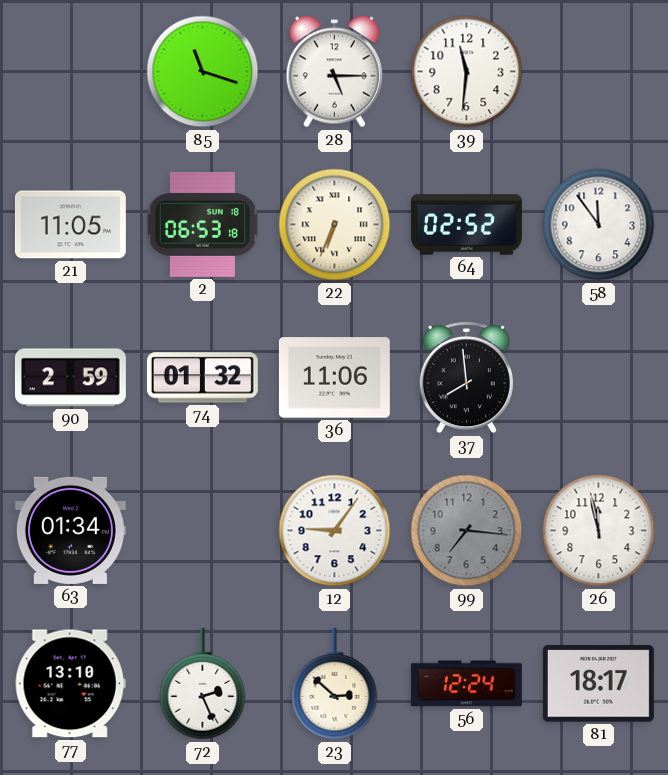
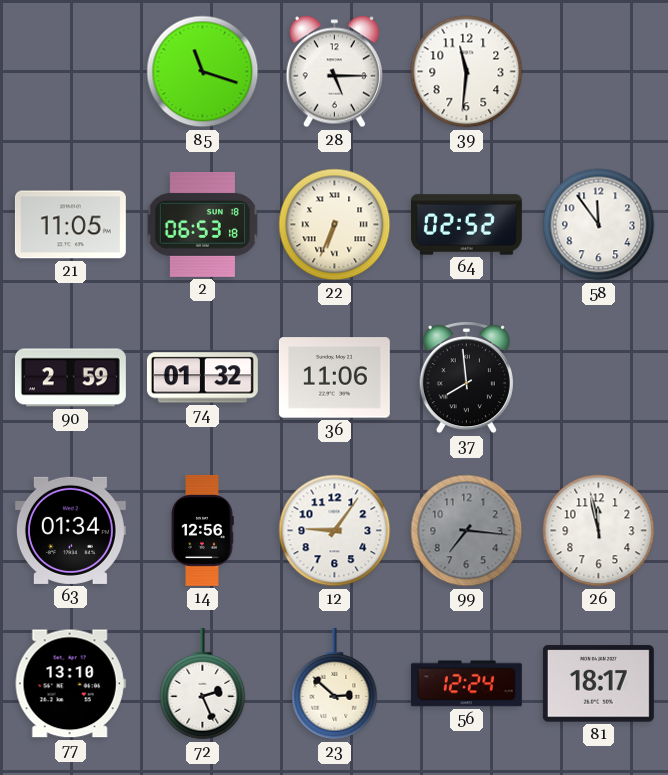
14: none -> 12:56
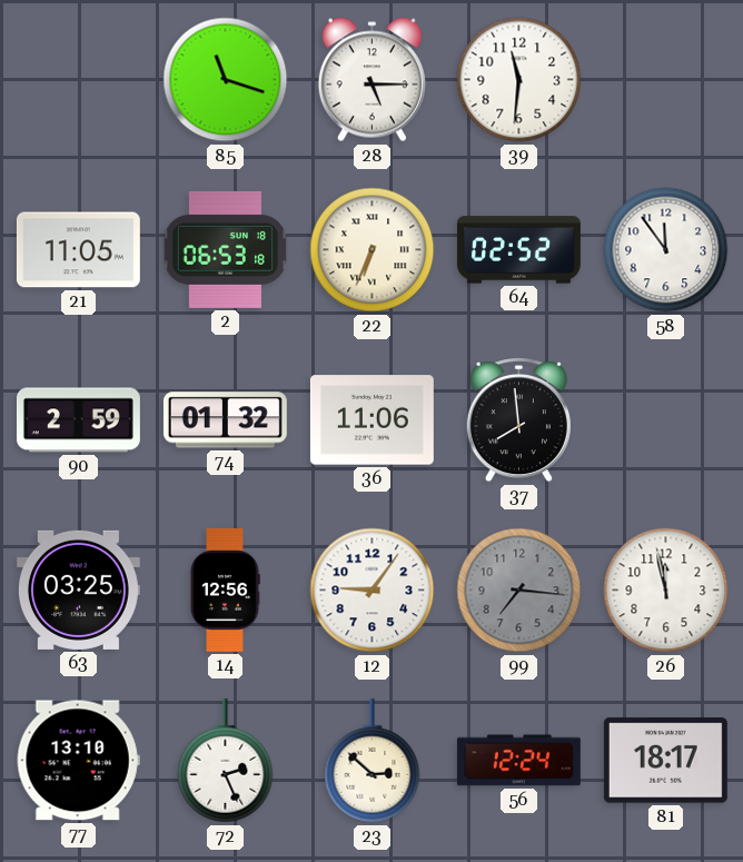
63: 01:34 -> 03:25
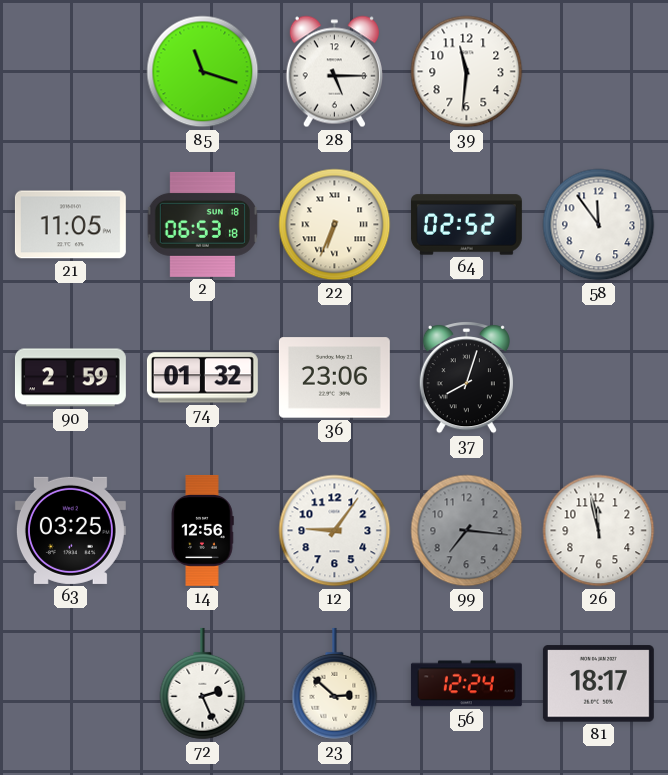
36: 11:06 -> 23:06
37: 7:59 -> 8:03
77: 13:10 -> none
